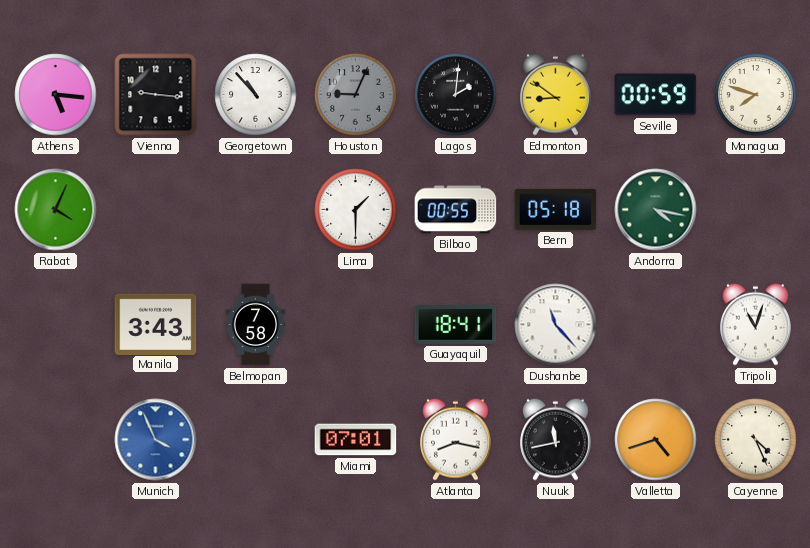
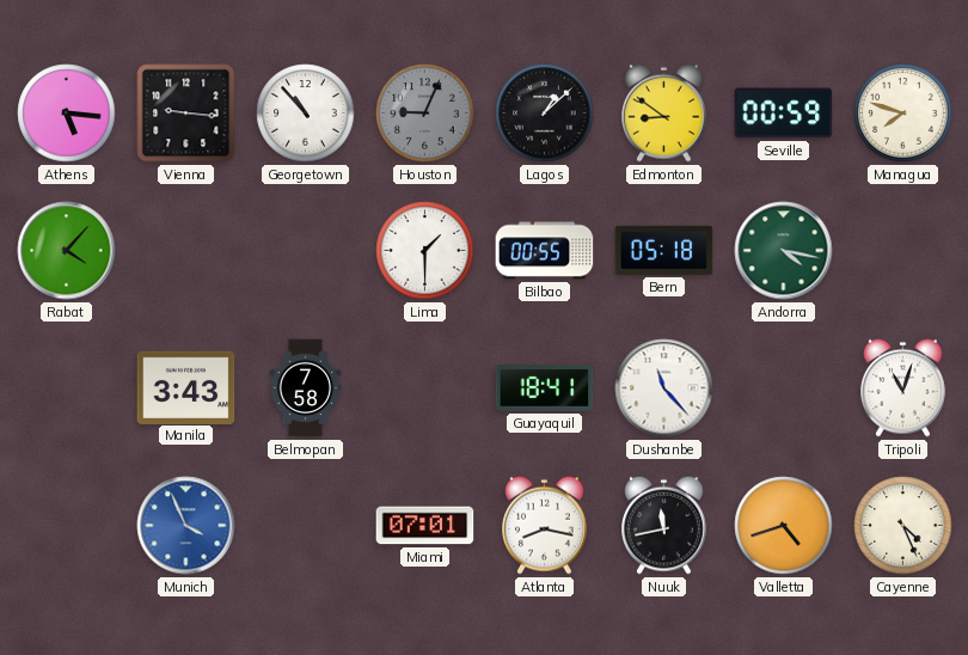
Lagos: 2:01 -> 1:08
Rabat: 4:04 -> 4:07
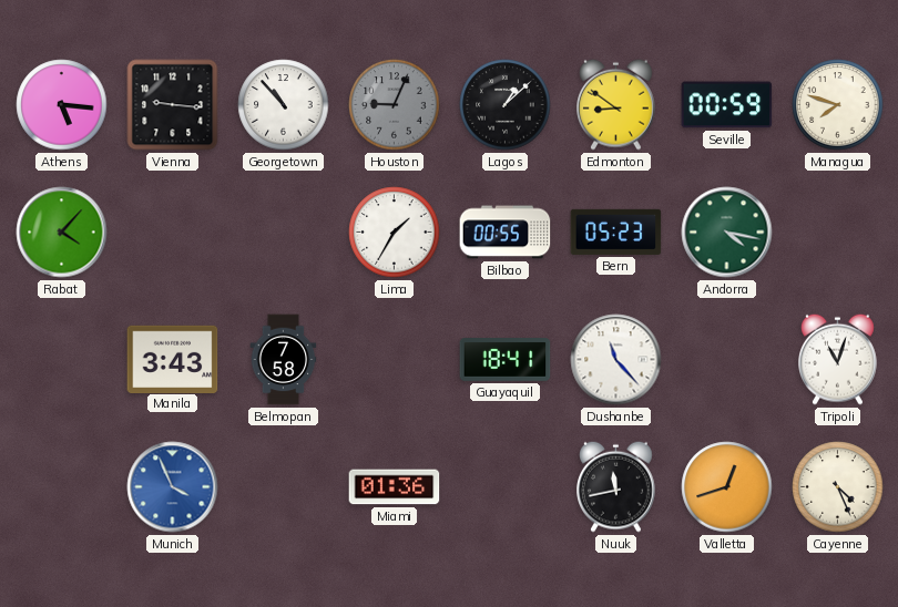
Lima: 1:30 -> 1:35
Bern: 05:18 -> 05:23
Miami: 07:01 -> 01:36
Atlanta: 8:17 -> none
Valletta: 4:42 -> 12:42
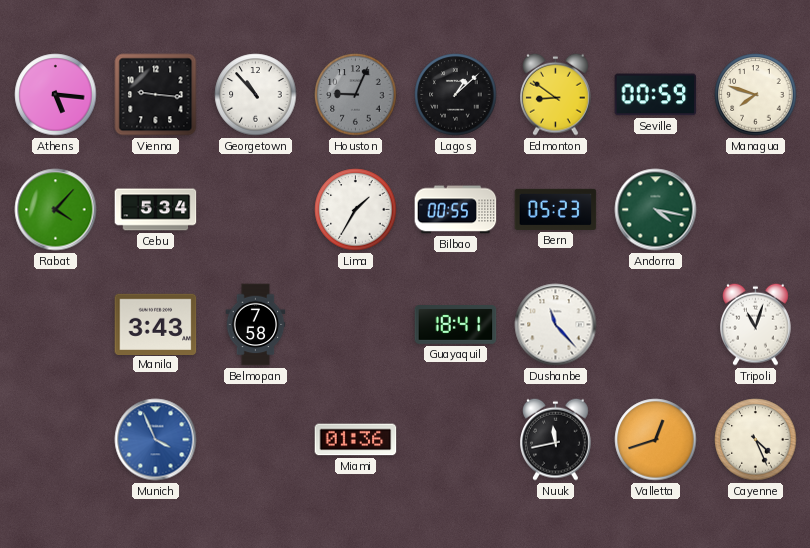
Cebu: none -> 5:34
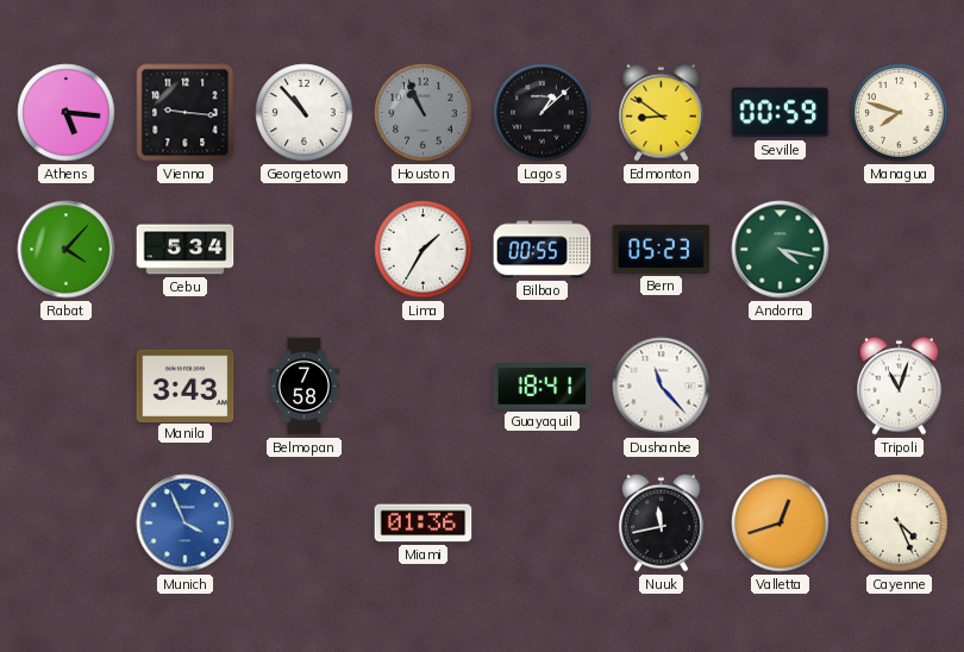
Houston: 9:04 -> 10:56
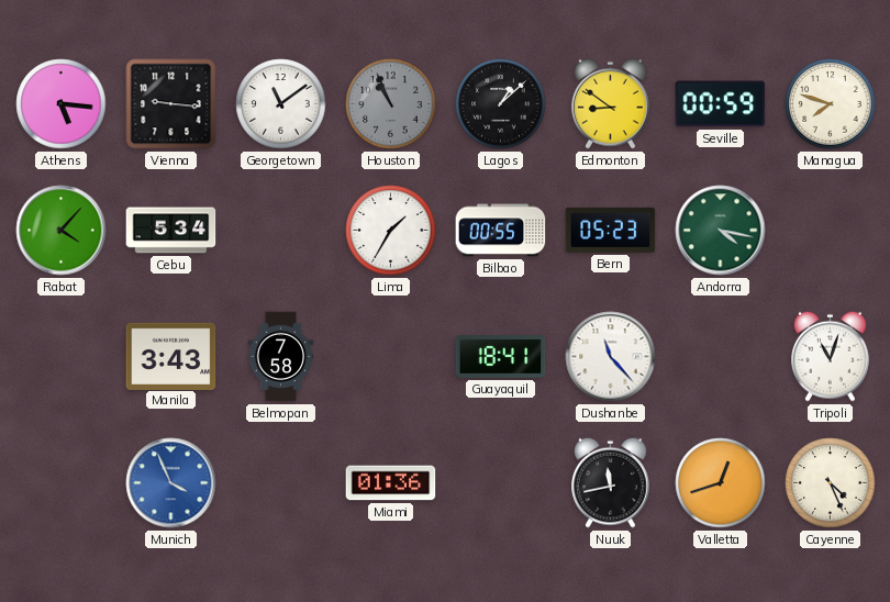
Georgetown: 10:53 -> 11:09
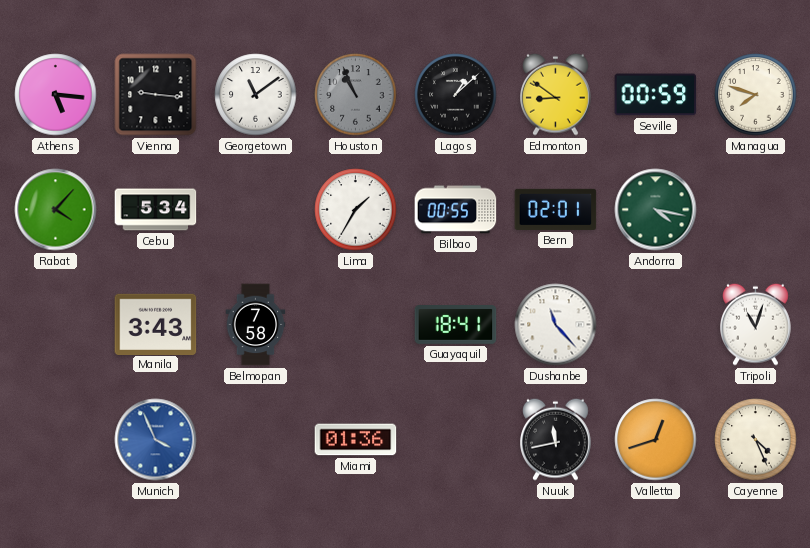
Bern: 05:23 -> 02:01
